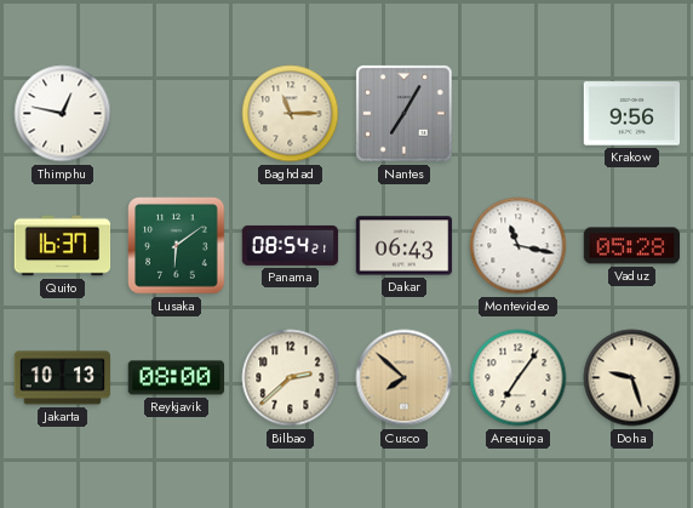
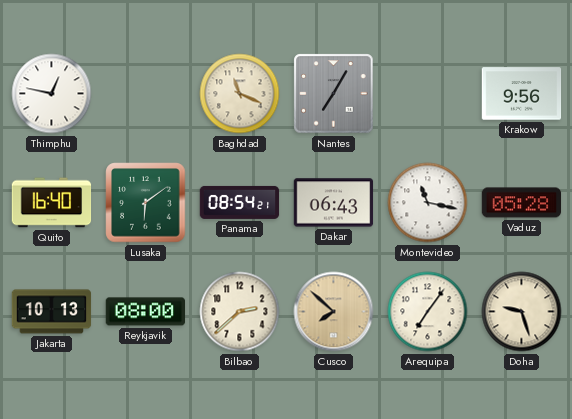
Baghdad: 11:15 -> 11:19
Quito: 16:37 -> 16:40
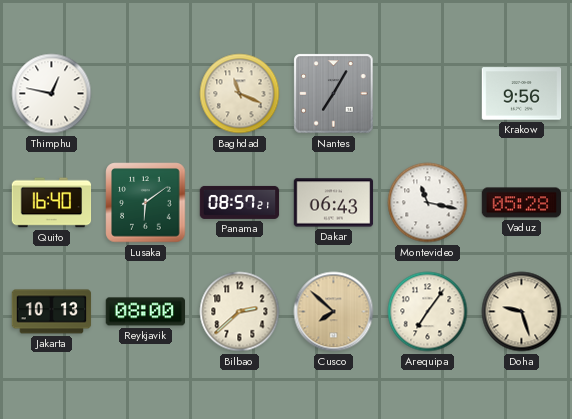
Panama: 08:54 -> 08:57
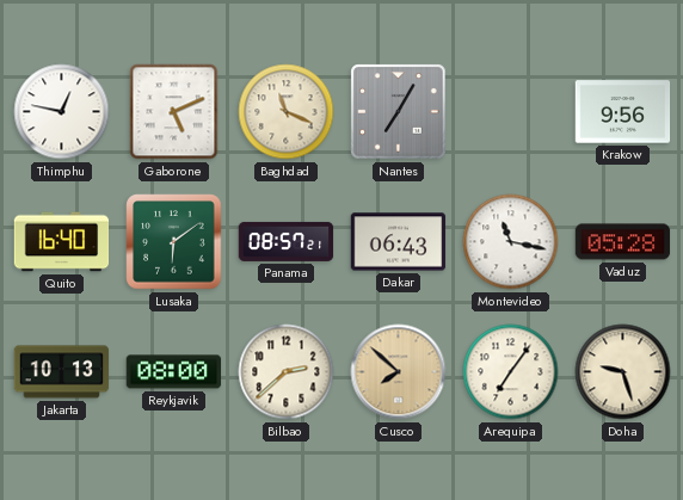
Gaborone: none -> 5:11
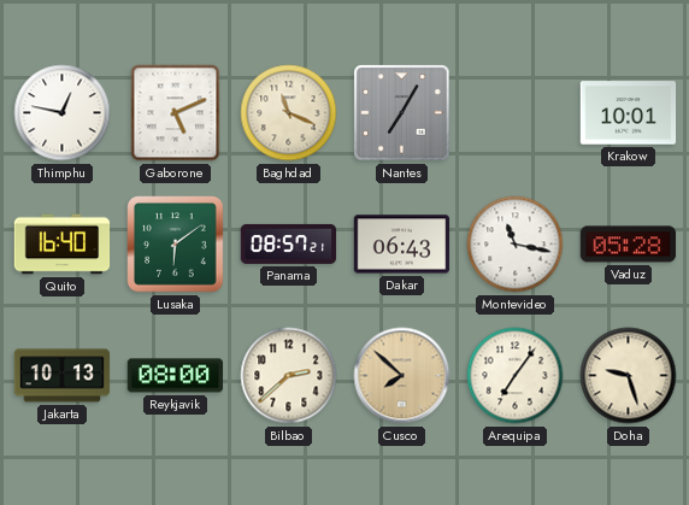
Krakow: 9:56 -> 10:01
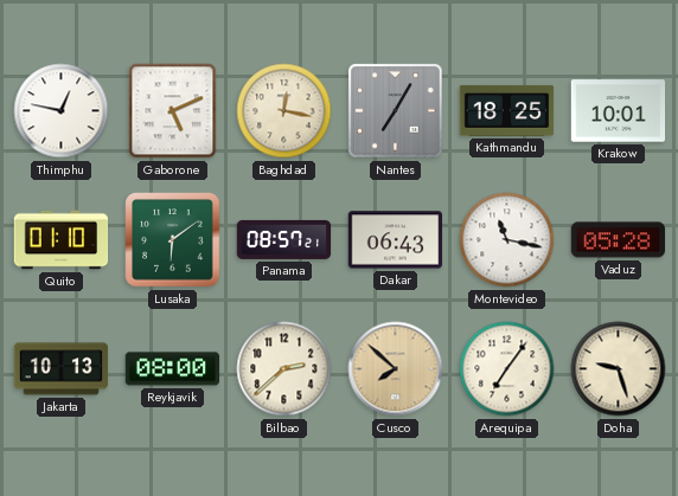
Baghdad: 11:19 -> 12:17
Kathmandu: none -> 18:25
Quito: 16:40 -> 01:10
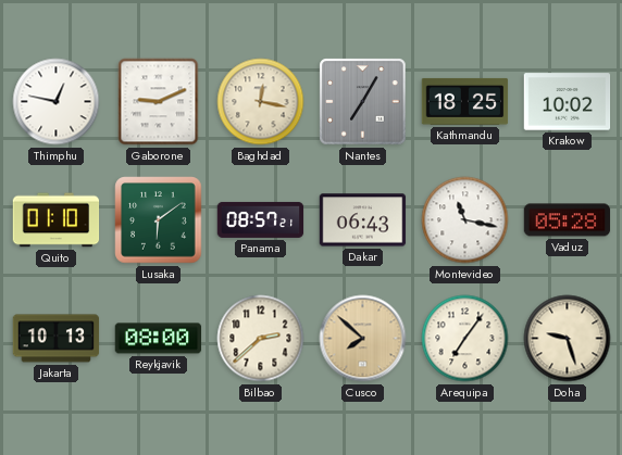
Gaborone: 5:11 -> 9:11
Krakow: 10:01 -> 10:02
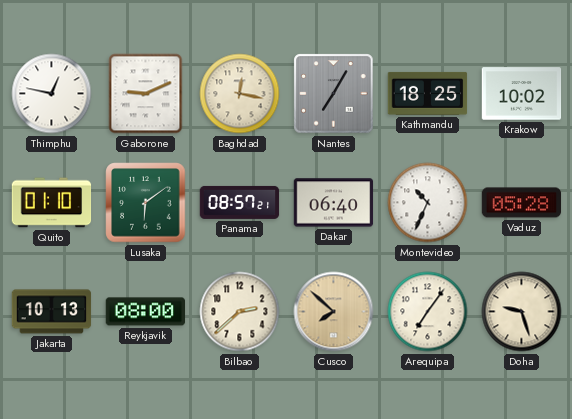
Dakar: 06:43 -> 06:40
Montevideo: 11:17 -> 10:34
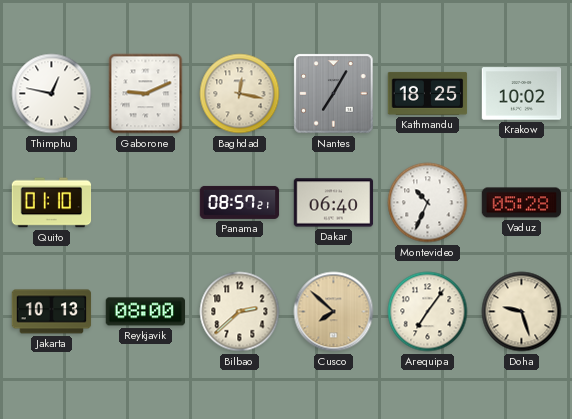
Lusaka: 6:09 -> none
